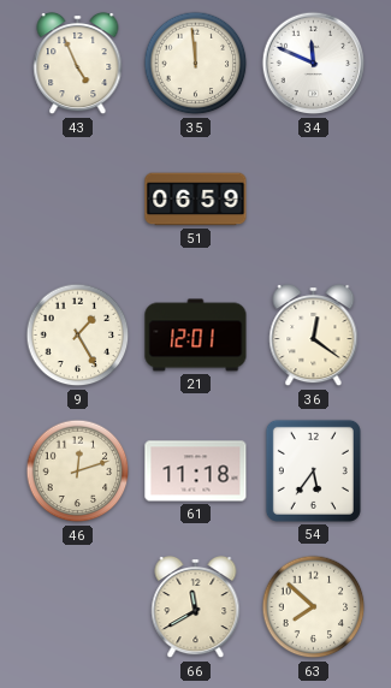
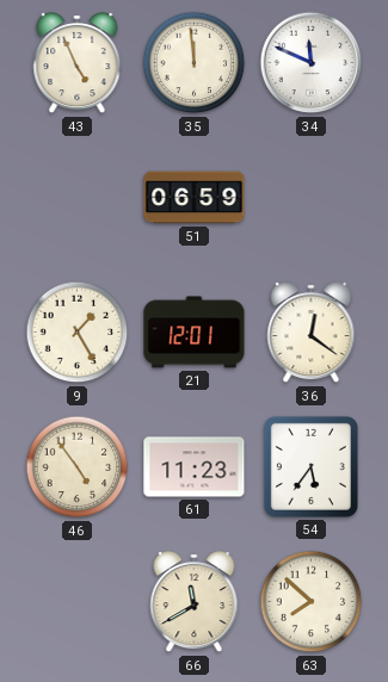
46: 12:12 -> 4:54
61: 11:18 -> 11:23
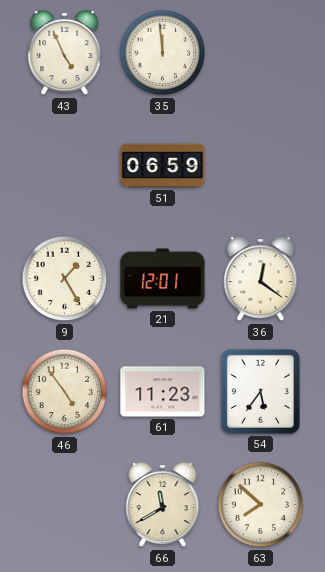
34: 11:49 -> none
